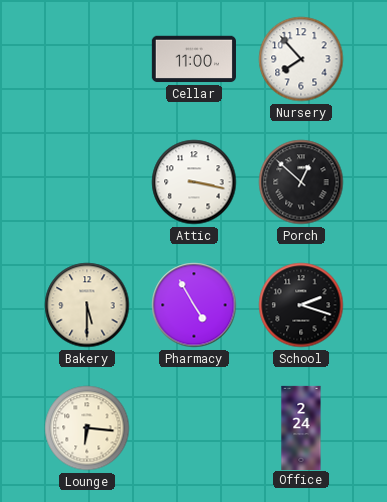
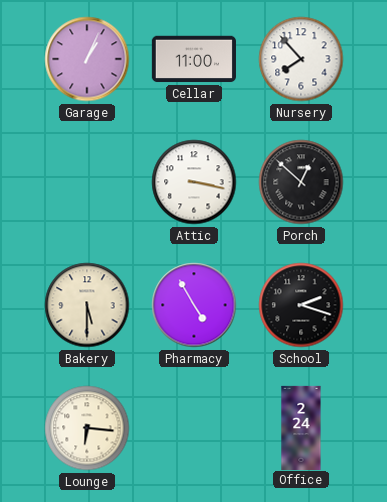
Garage: none -> 1:04
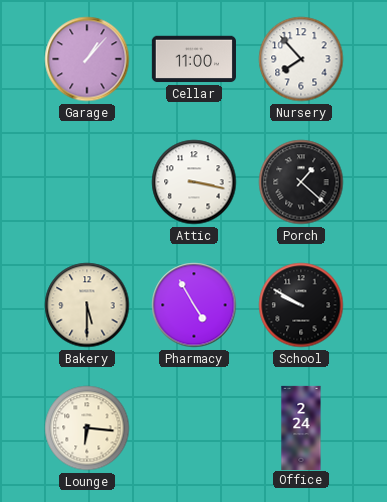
Garage: 1:04 -> 1:07
Porch: 12:52 -> 1:22
School: 2:18 -> 9:50
